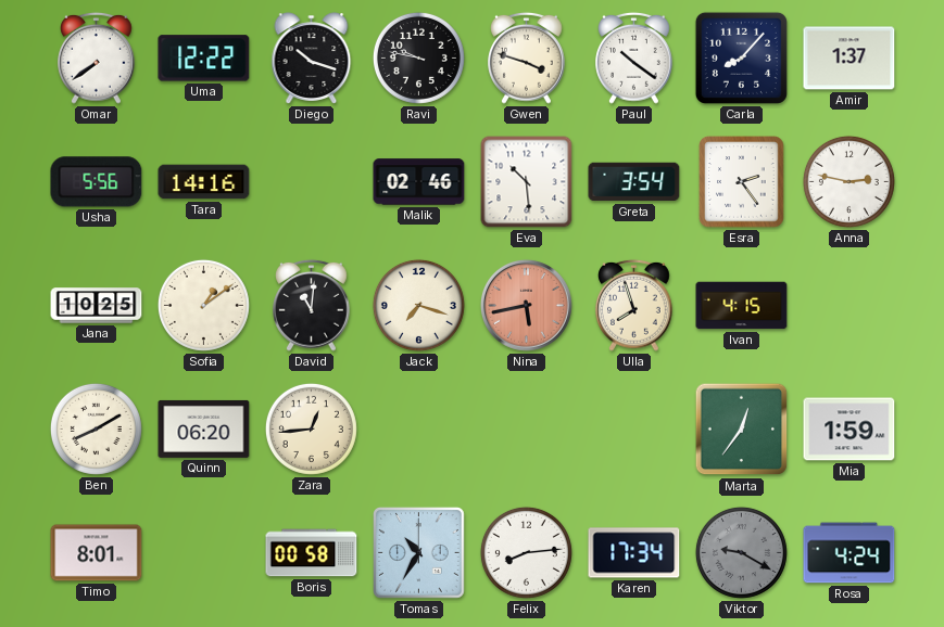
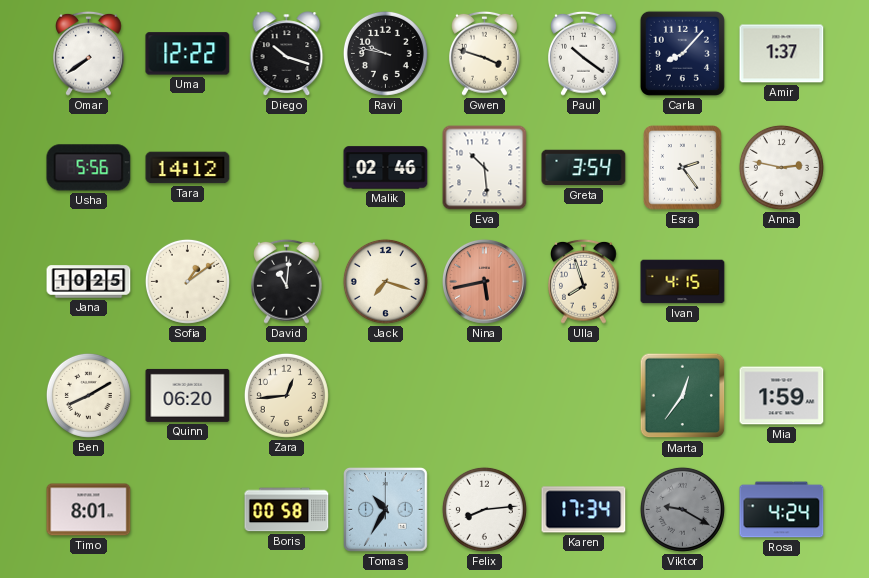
Tara: 14:16 -> 14:12
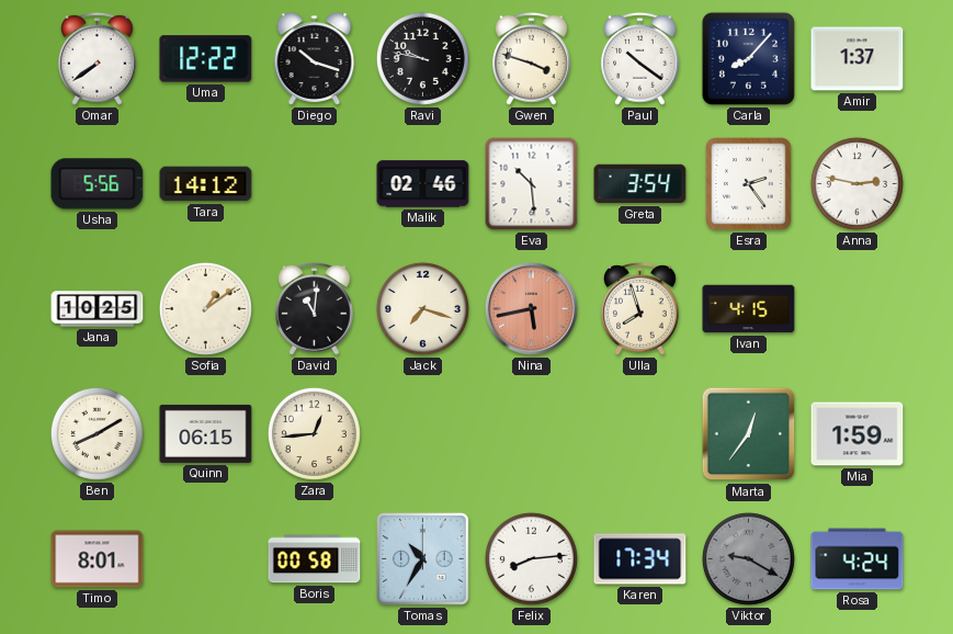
Quinn: 06:20 -> 06:15
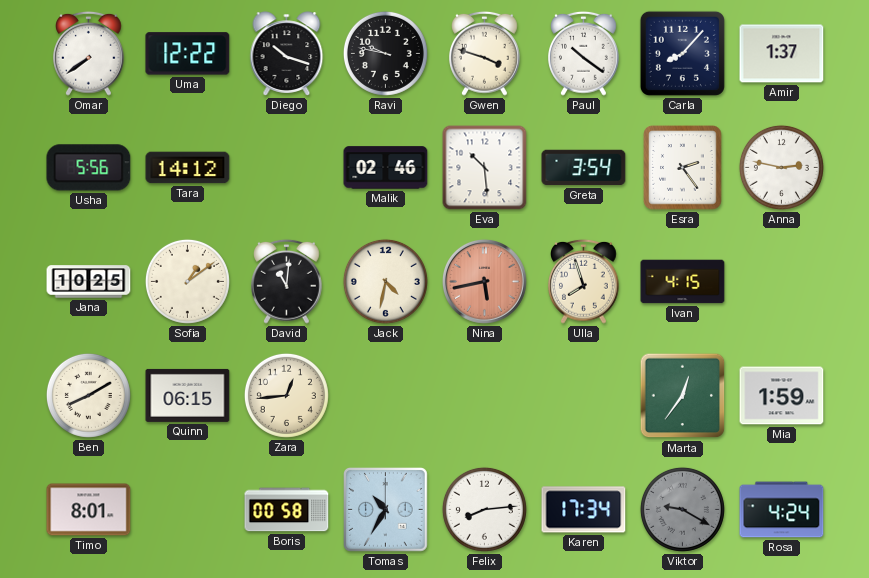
Jack: 7:18 -> 4:32
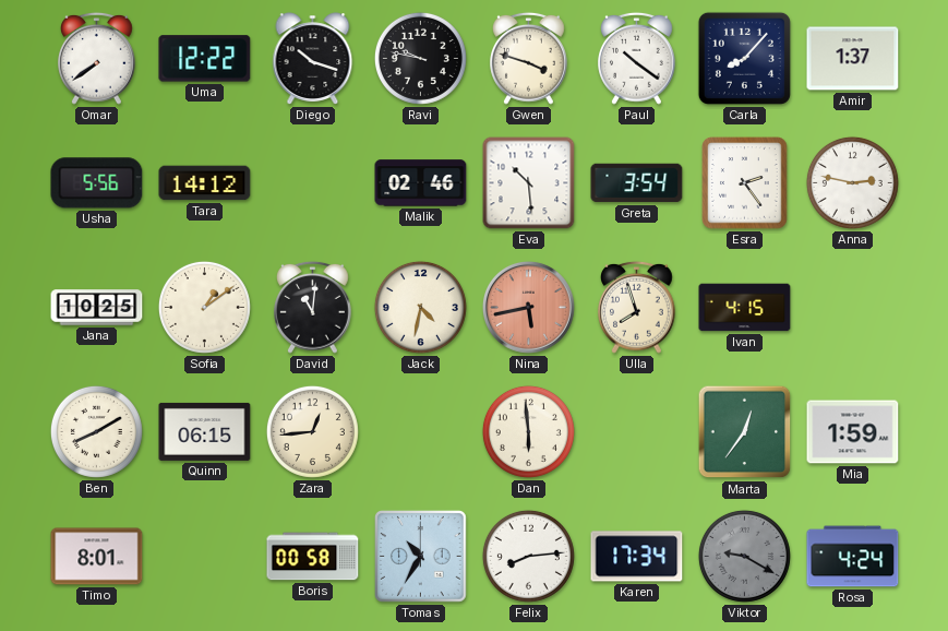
Dan: none -> 5:59
